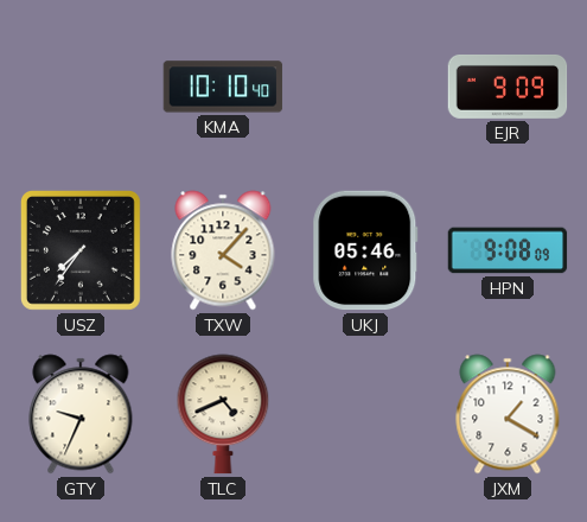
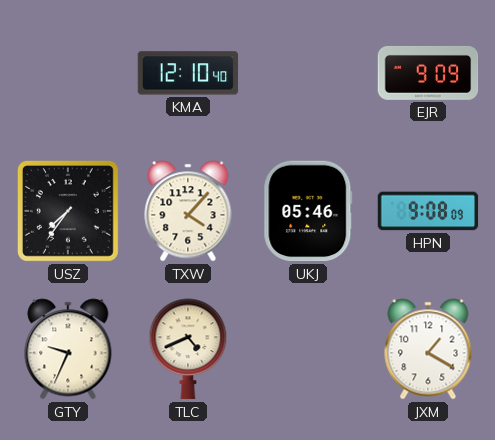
KMA: 10:10 -> 12:10
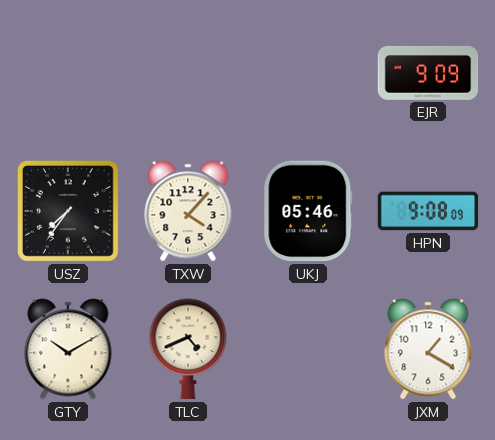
KMA: 12:10 -> none
GTY: 9:34 -> 10:10
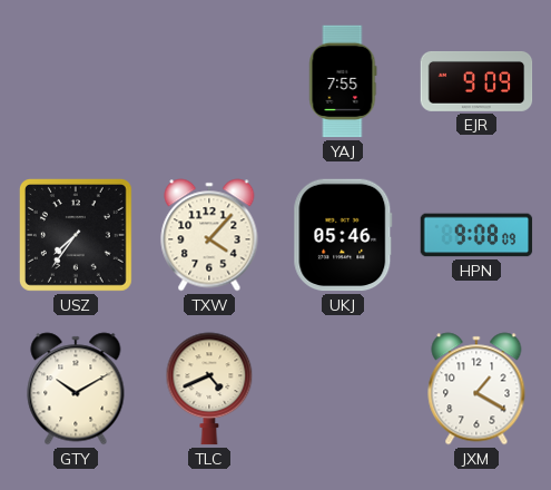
YAJ: none -> 7:55
